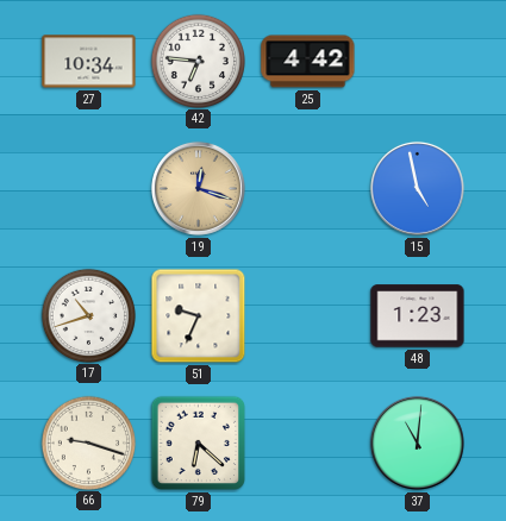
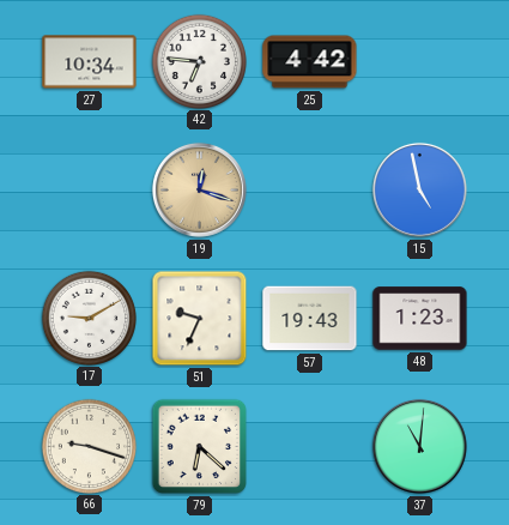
17: 10:42 -> 9:10
57: none -> 19:43
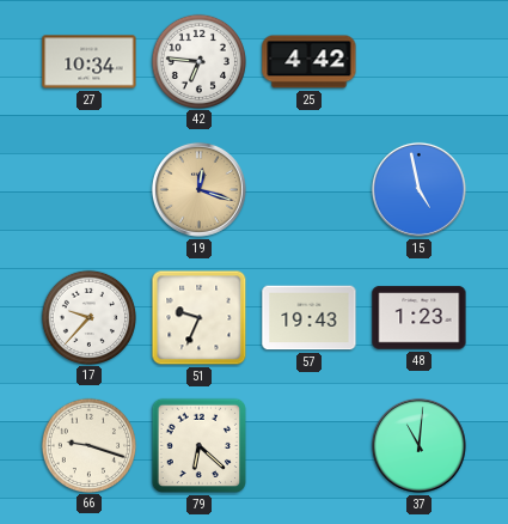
17: 9:10 -> 9:37
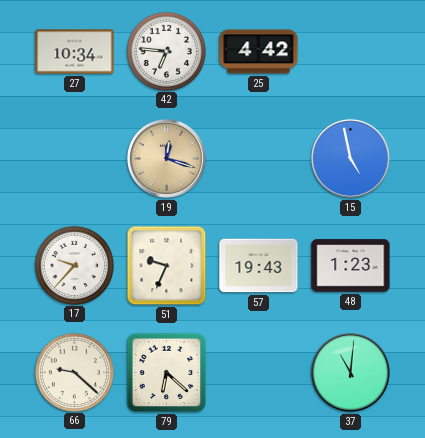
66: 9:18 -> 9:22
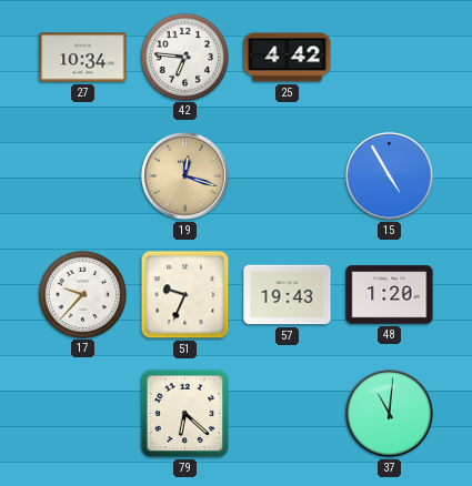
15: 4:58 -> 4:55
48: 1:23 -> 1:20
66: 9:22 -> none
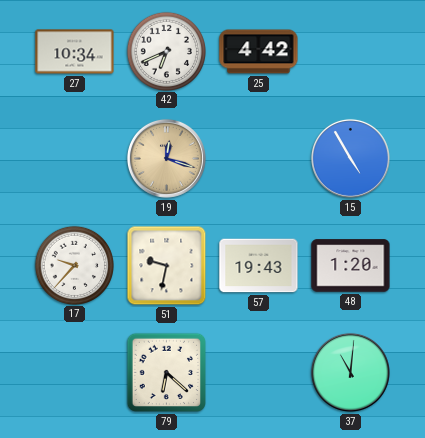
42: 6:46 -> 6:41
51: 9:34 -> 9:32
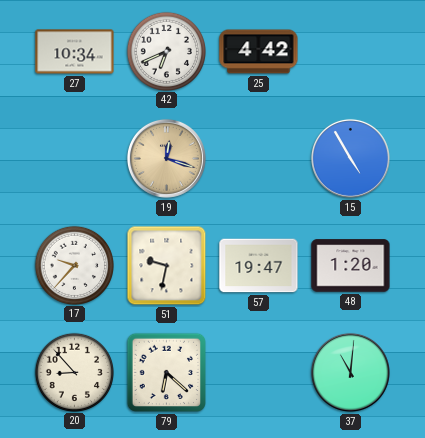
57: 19:43 -> 19:47
20: none -> 8:53
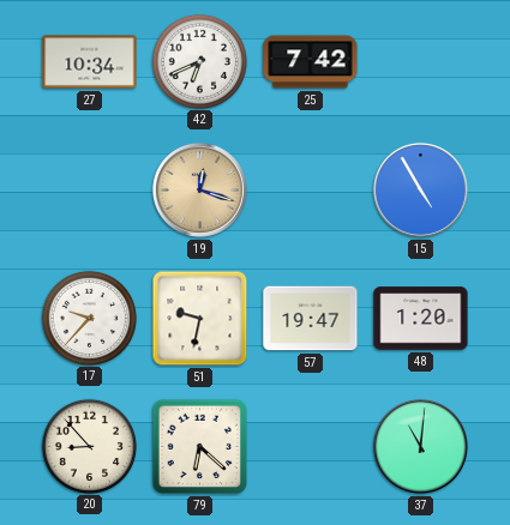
25: 4:42 -> 7:42
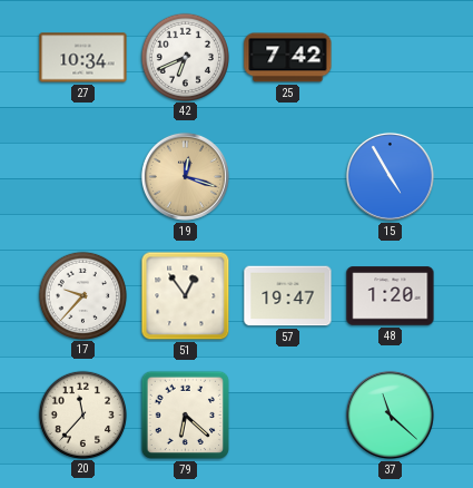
51: 9:32 -> 12:54
20: 8:53 -> 11:37
37: 11:01 -> 11:22
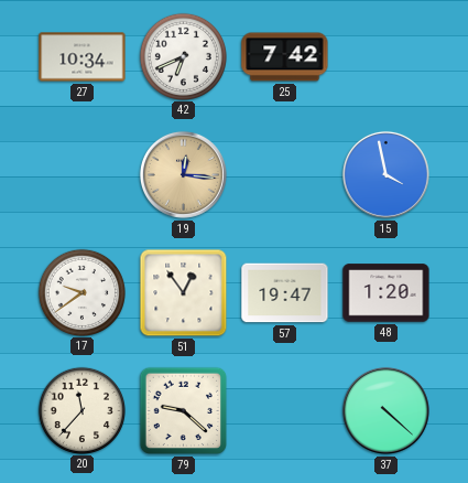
19: 12:18 -> 12:16
15: 4:55 -> 3:58
17: 9:37 -> 9:39
79: 6:22 -> 9:22
37: 11:22 -> 4:22
